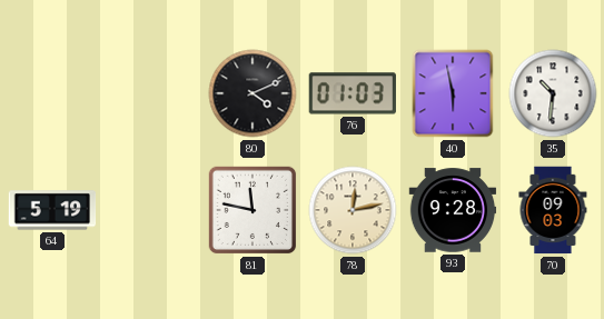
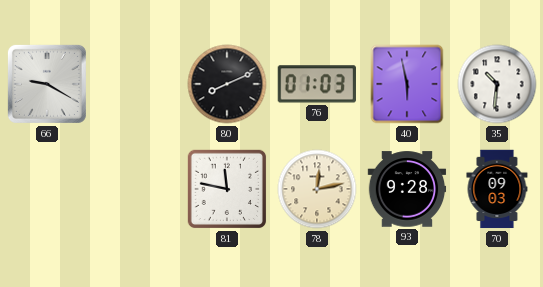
66: none -> 9:20
80: 4:11 -> 8:11
64: 5:19 -> none
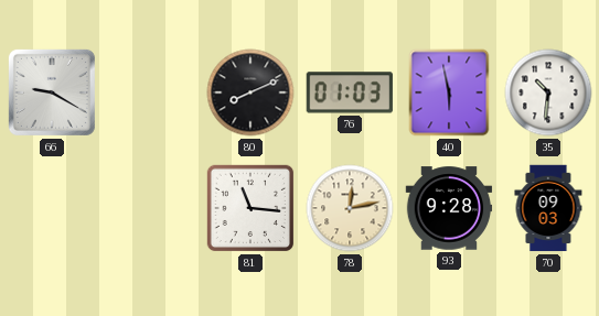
81: 11:47 -> 11:16
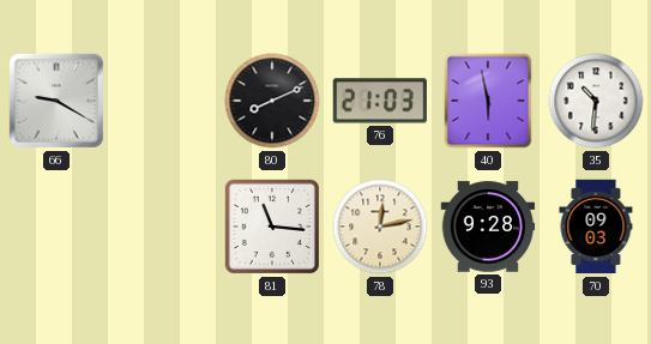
76: 01:03 -> 21:03
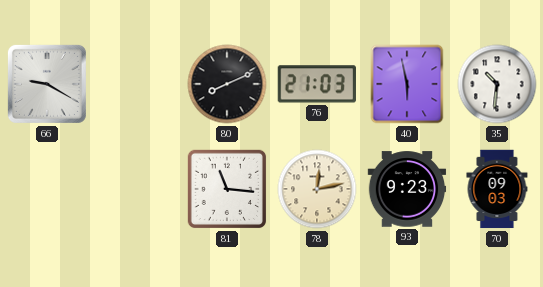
93: 9:28 -> 9:23
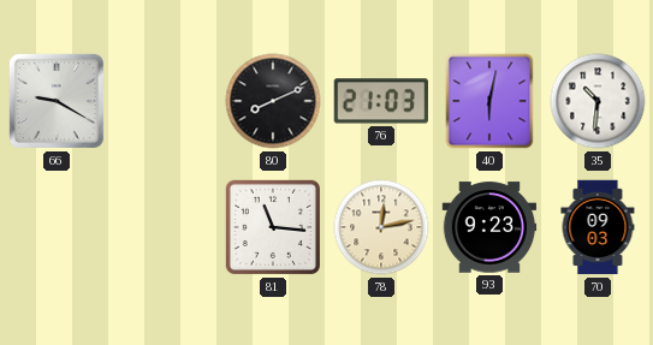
40: 5:58 -> 6:02
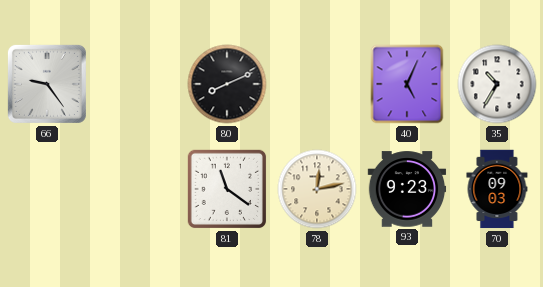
66: 9:20 -> 9:24
76: 21:03 -> none
40: 6:02 -> 5:04
35: 10:31 -> 10:35
81: 11:16 -> 11:21
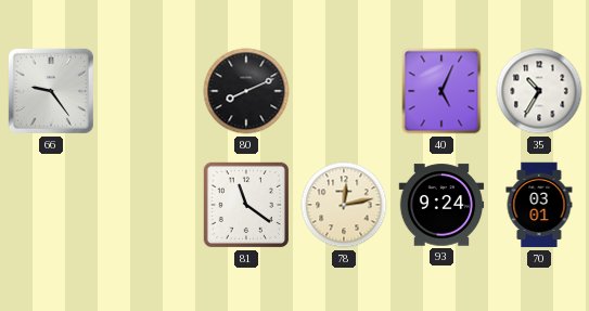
93: 9:23 -> 9:24
70: 09:03 -> 03:01
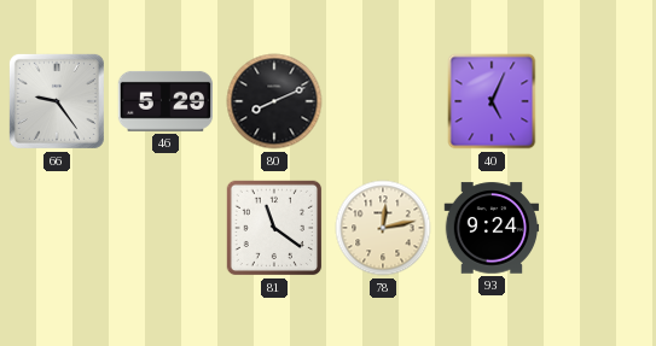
46: none -> 5:29
35: 10:35 -> none
70: 03:01 -> none
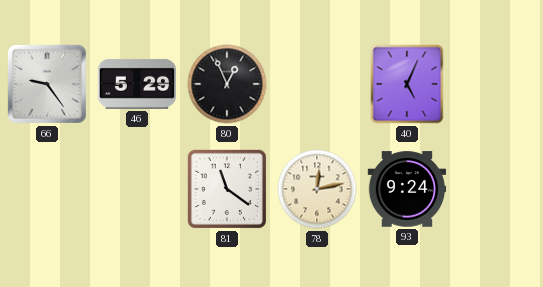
80: 8:11 -> 12:56
